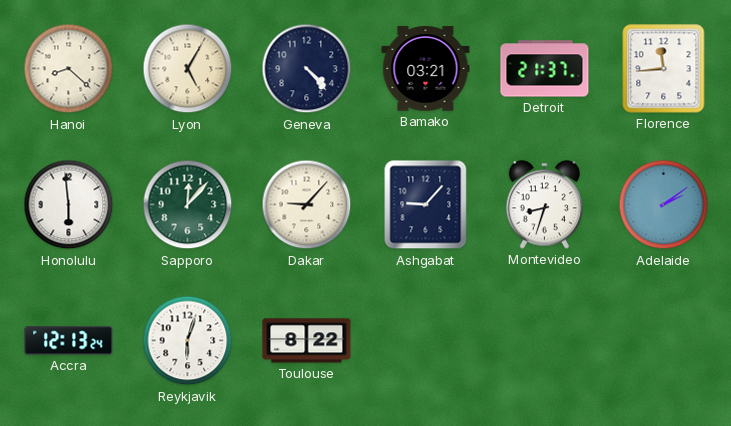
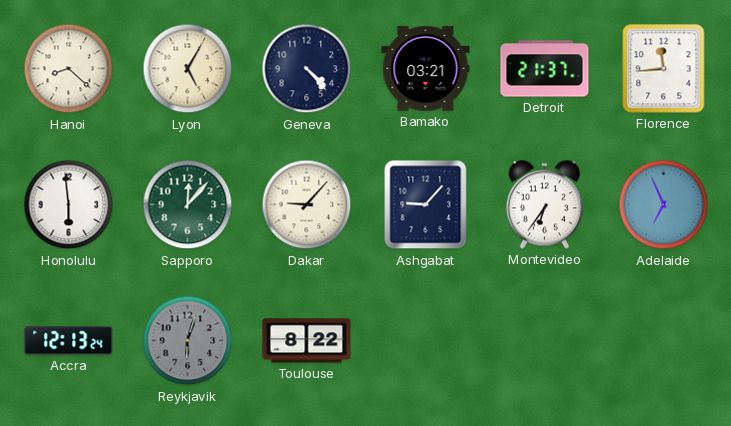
Montevideo: 8:33 -> 6:36
Adelaide: 2:09 -> 6:56
Reykjavik dial: white -> grey
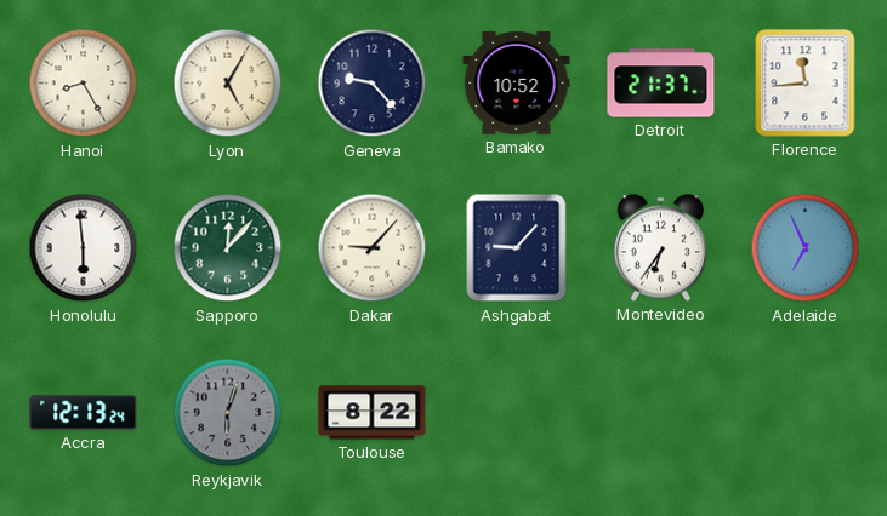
Hanoi: 8:22 -> 8:25
Geneva: 4:23 -> 9:23
Bamako: 03:21 -> 10:52
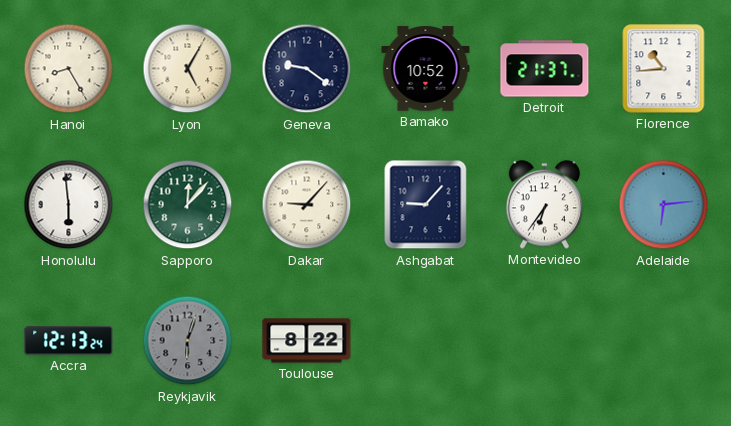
Geneva: 9:23 -> 9:21
Florence: 11:44 -> 10:44
Adelaide: 6:56 -> 6:14
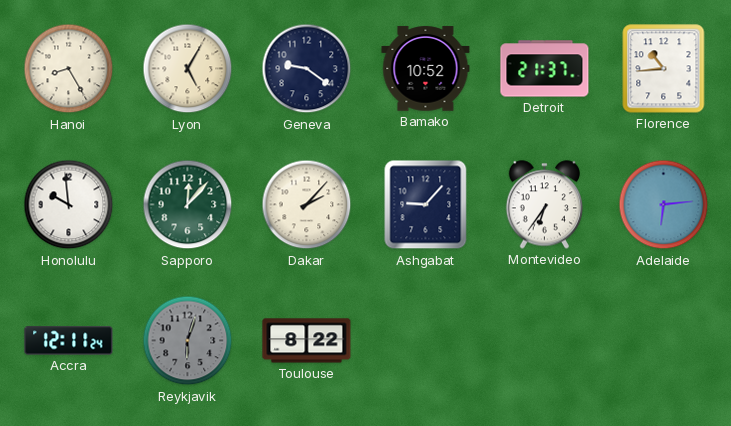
Honolulu: 5:59 -> 9:59
Dakar: 9:07 -> 2:07
Accra: 12:13 -> 12:11
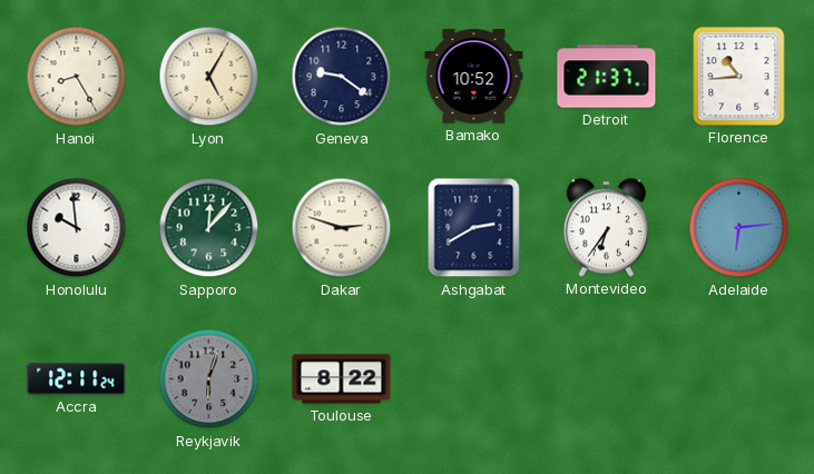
Dakar: 2:07 -> 2:48
Ashgabat: 9:07 -> 2:40
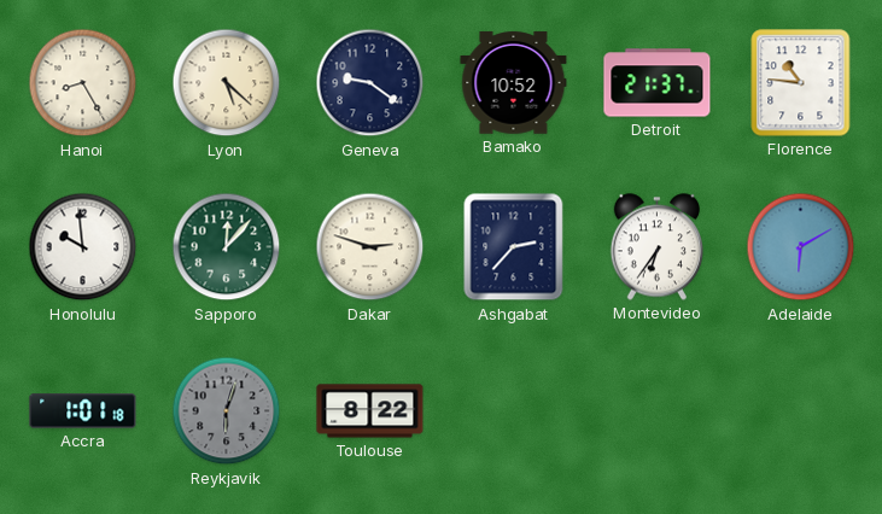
Lyon: 5:05 -> 5:22
Florence: 10:44 -> 10:46
Ashgabat: 2:40 -> 2:37
Adelaide: 6:14 -> 6:10
Accra: 12:11 -> 1:01
